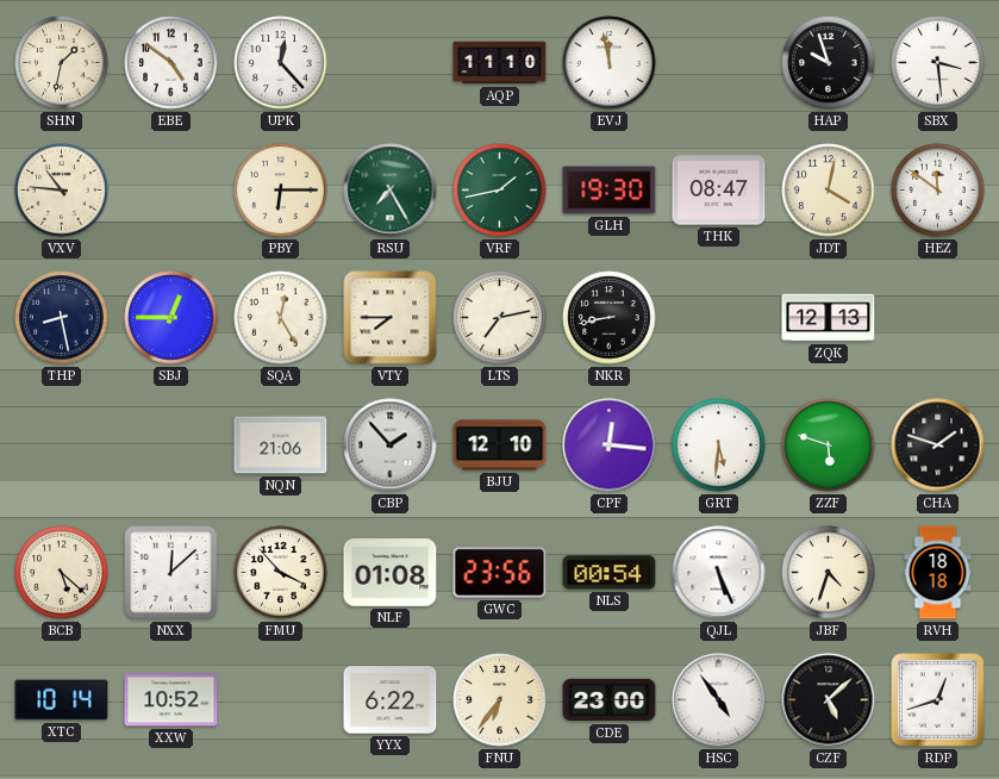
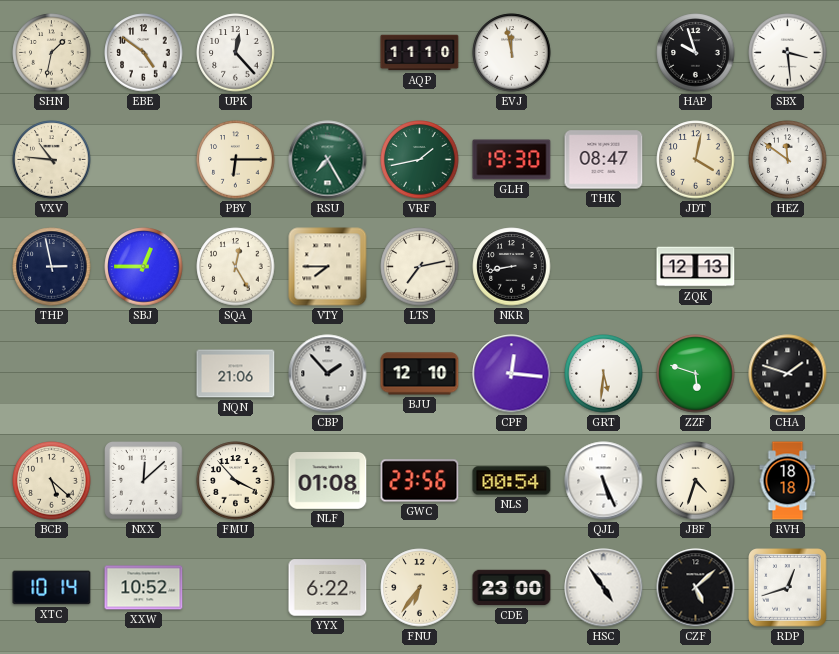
THP: 8:28 -> 2:58
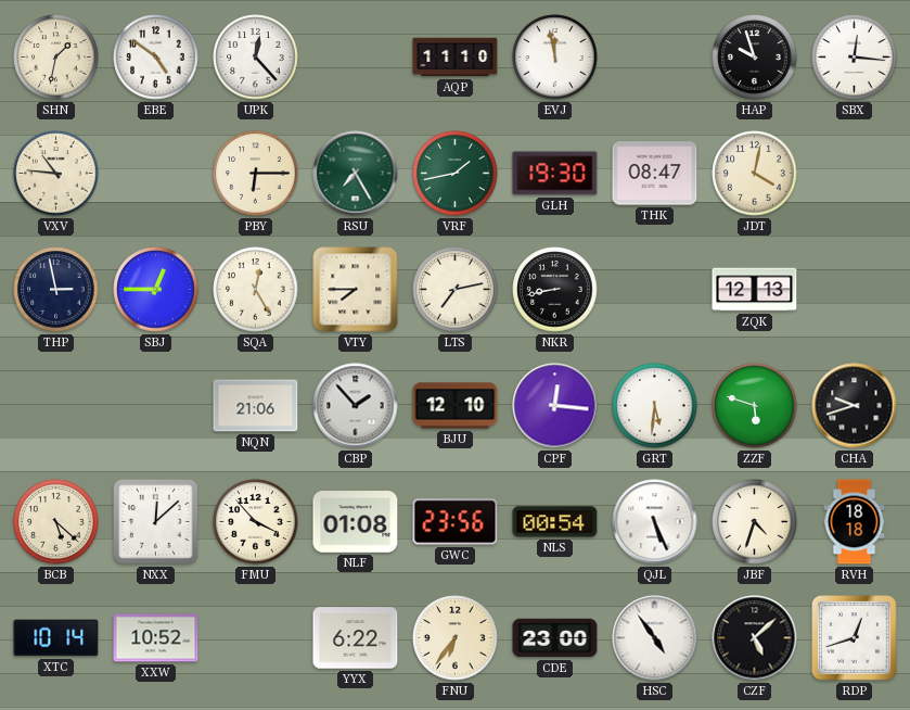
SBX: 3:29 -> 12:16
HEZ: 11:51 -> none
CHA: 1:48 -> 9:42
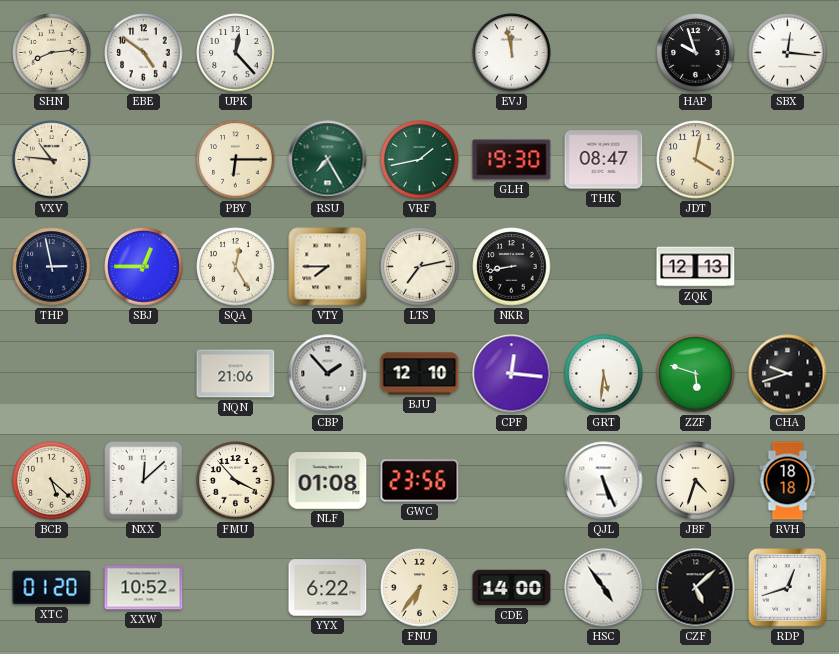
SHN: 1:32 -> 8:14
AQP: 11:10 -> none
NLS: 00:54 -> none
XTC: 10:14 -> 01:20
CDE: 23:00 -> 14:00
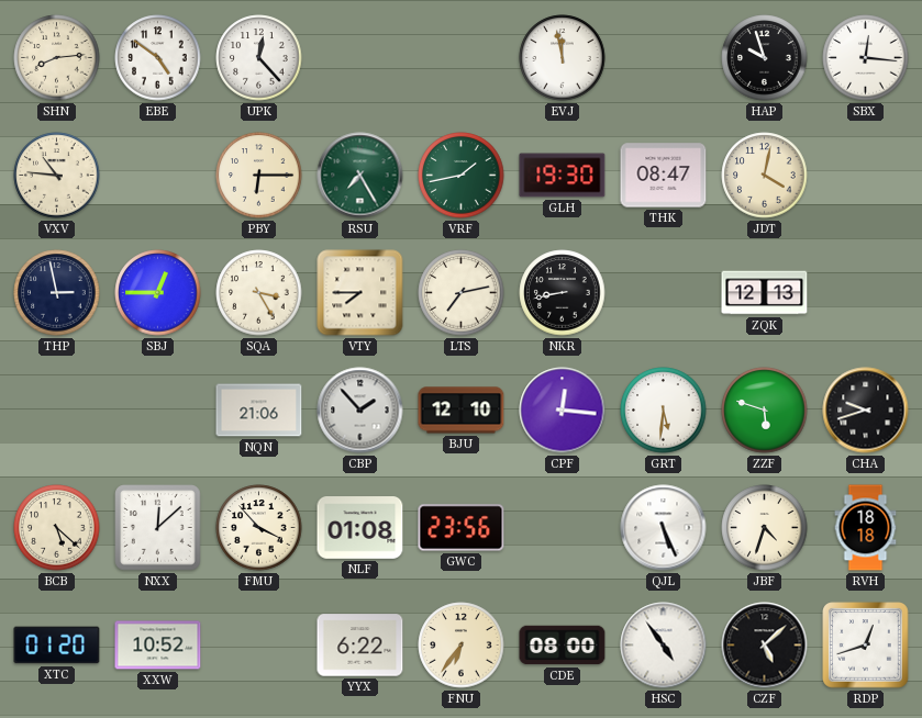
SQA: 12:25 -> 3:25
CDE: 14:00 -> 08:00
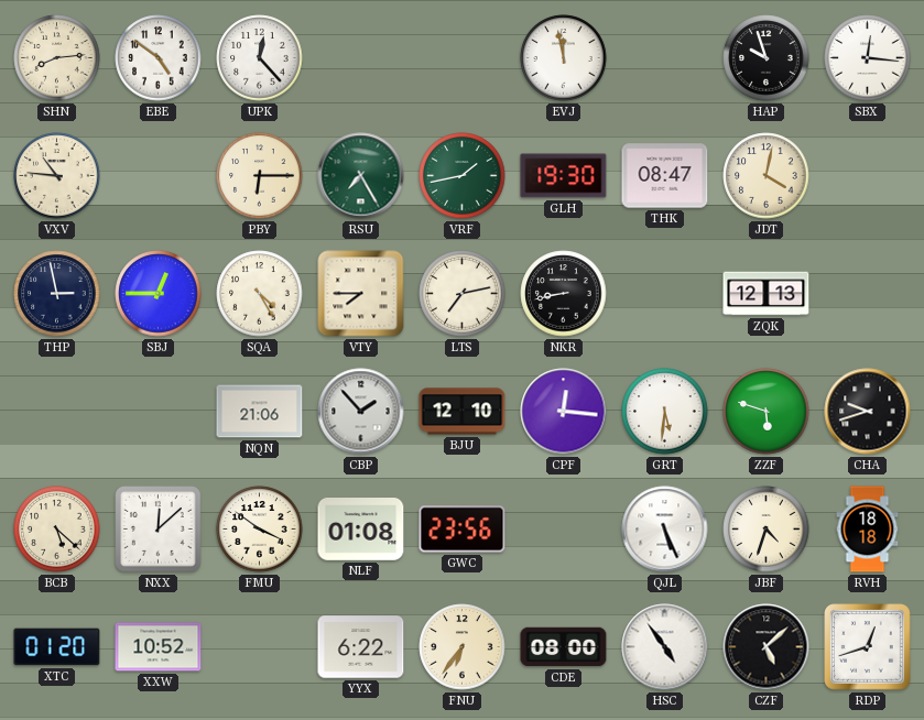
SQA: 3:25 -> 4:25
FMU: 3:53 -> 3:51
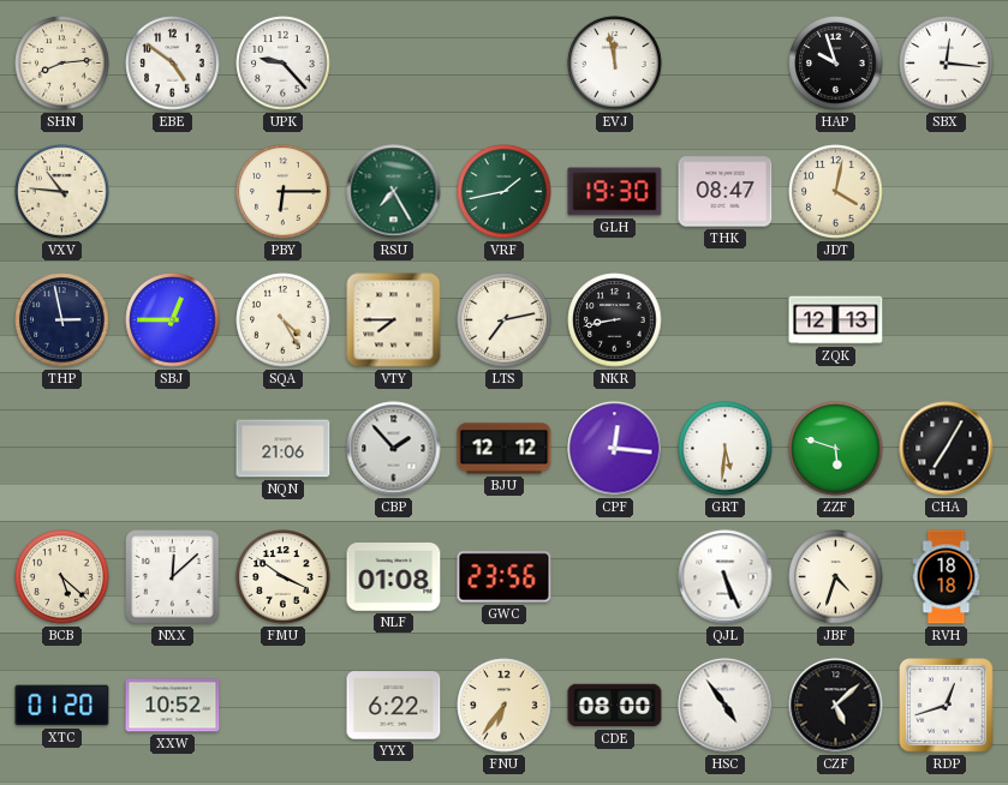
UPK: 12:23 -> 9:23
BJU: 12:10 -> 12:12
CHA: 9:42 -> 7:05
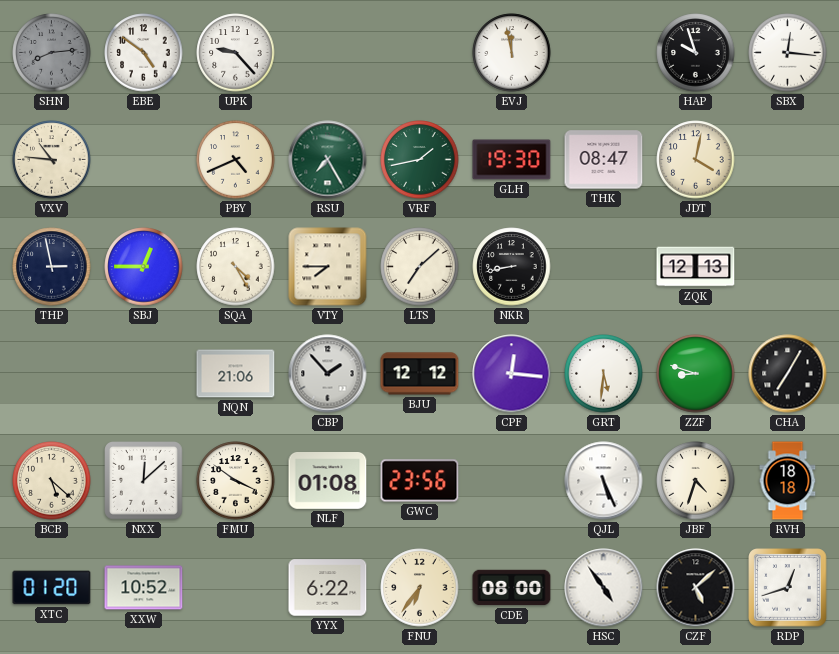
SHN dial: cream -> grey
PBY: 6:15 -> 4:41
LTS: 7:13 -> 7:08
ZZF: 5:48 -> 8:48
